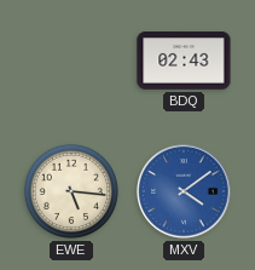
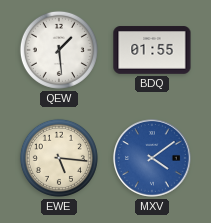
QEW: none -> 1:29
BDQ: 02:43 -> 01:55
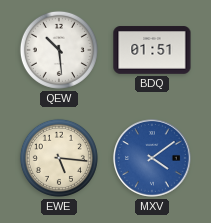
QEW: 1:29 -> 10:29
BDQ: 01:55 -> 01:51
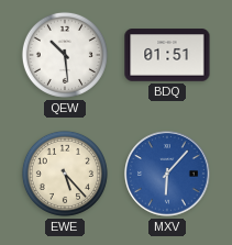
EWE: 5:16 -> 5:23
MXV: 4:09 -> 6:07
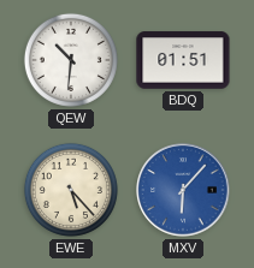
QEW: 10:29 -> 10:31
